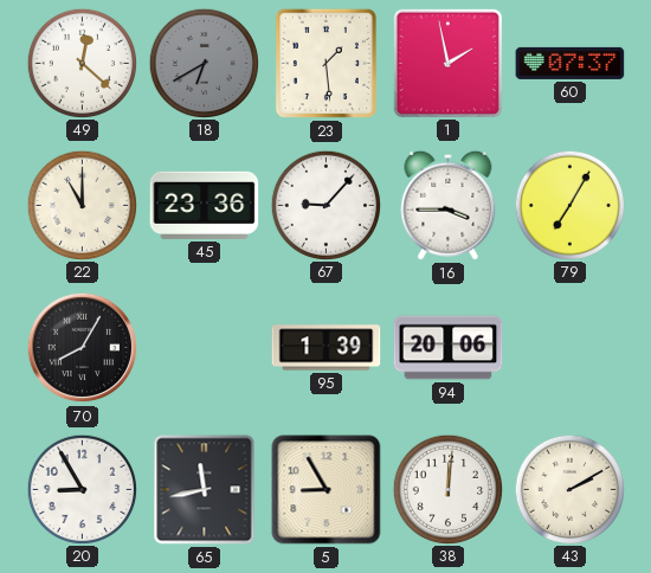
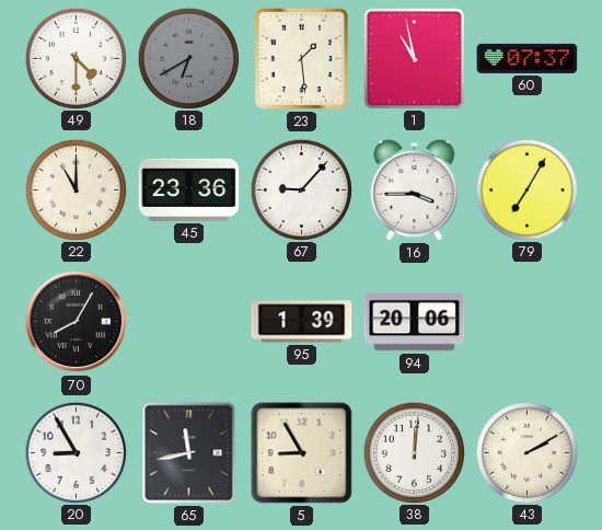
49: 12:22 -> 4:30
1: 1:58 -> 10:58
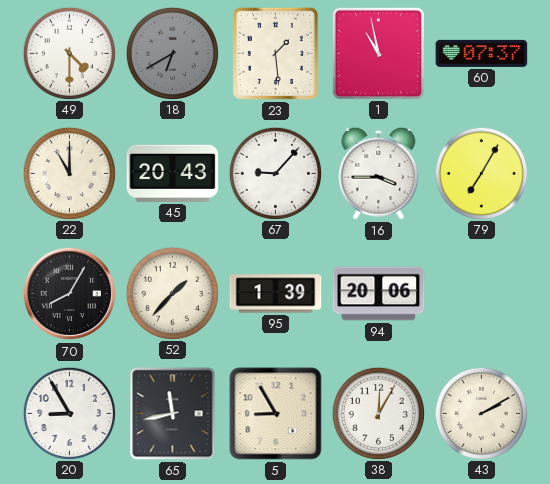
45: 23:36 -> 20:43
52: none -> 1:37
38: 12:01 -> 12:05
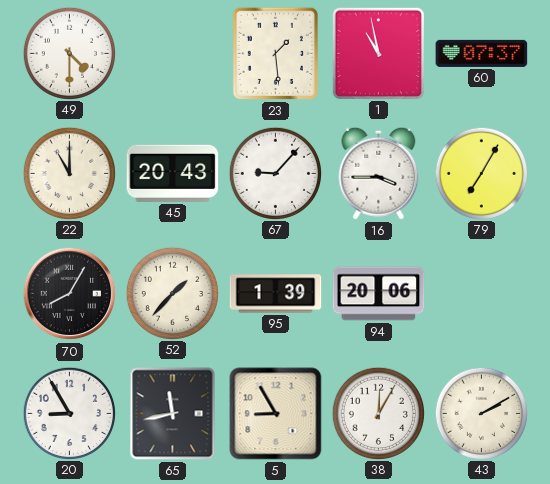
18: 6:40 -> none
